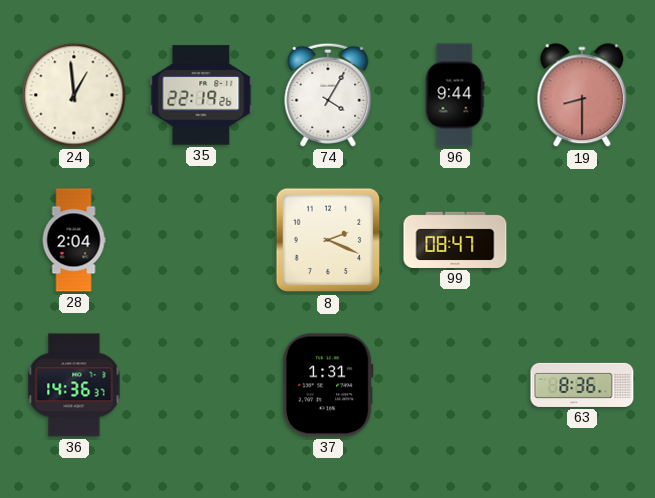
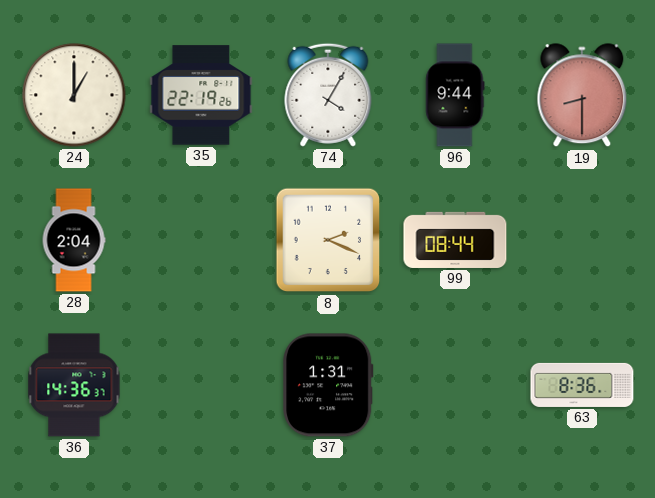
24: 12:59 -> 1:00
99: 08:47 -> 08:44
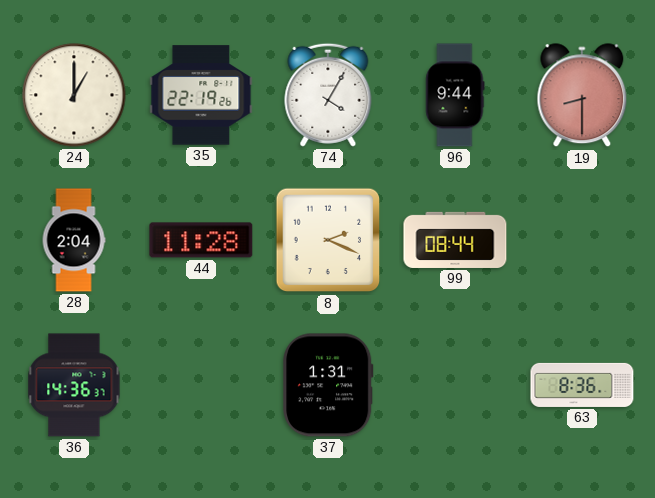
44: none -> 11:28
